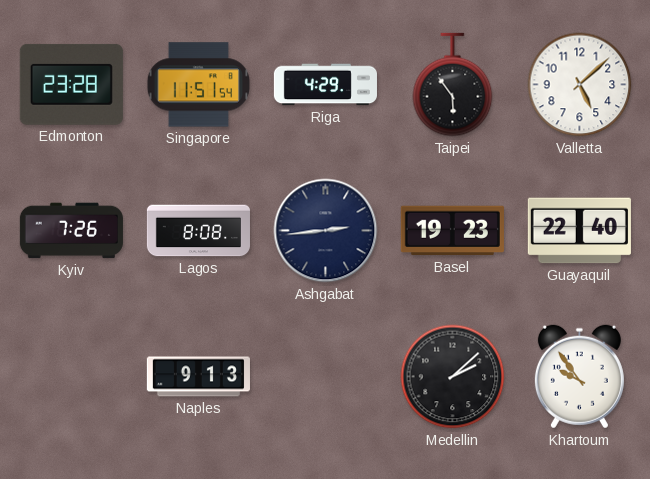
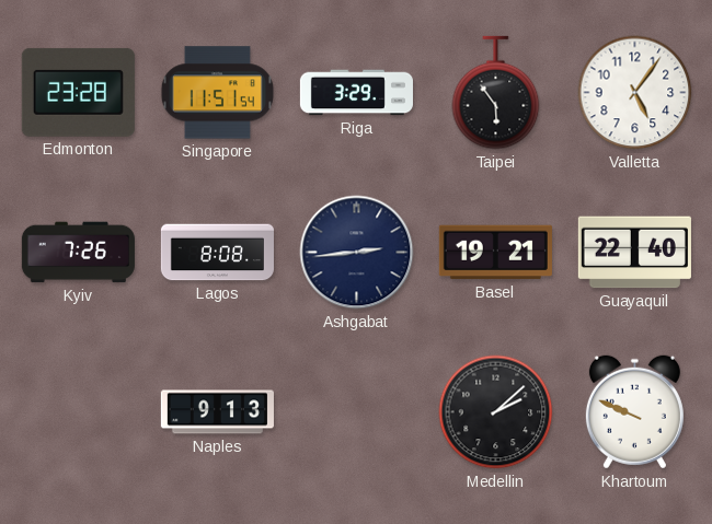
Riga: 4:29 -> 3:29
Valletta: 5:08 -> 5:06
Basel: 19:23 -> 19:21
Khartoum: 9:54 -> 9:49
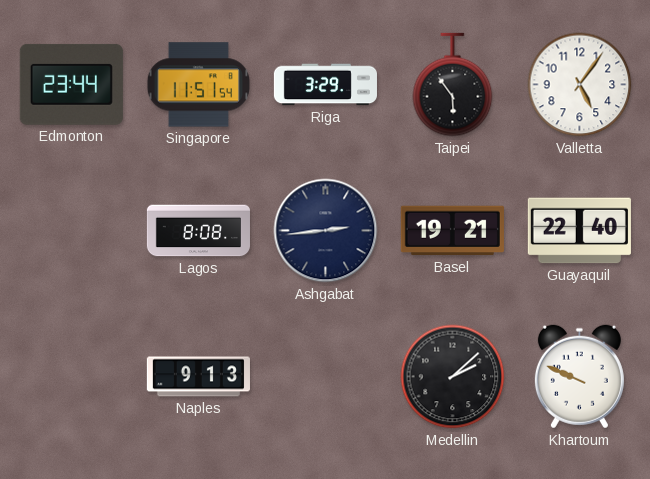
Edmonton: 23:28 -> 23:44
Kyiv: 7:26 -> none
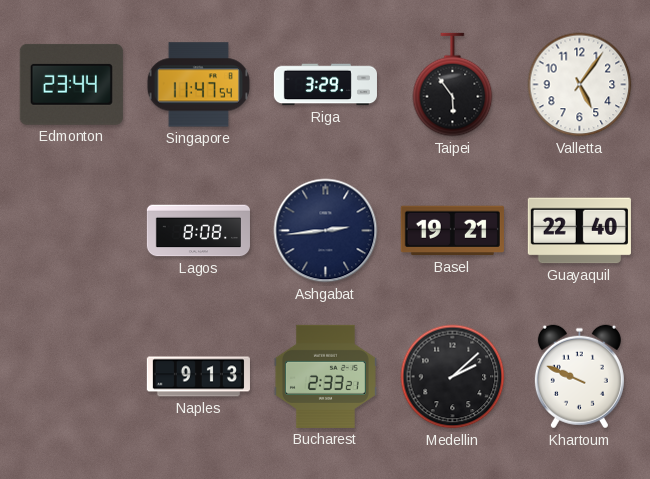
Singapore: 11:51 -> 11:47
Bucharest: none -> 2:33
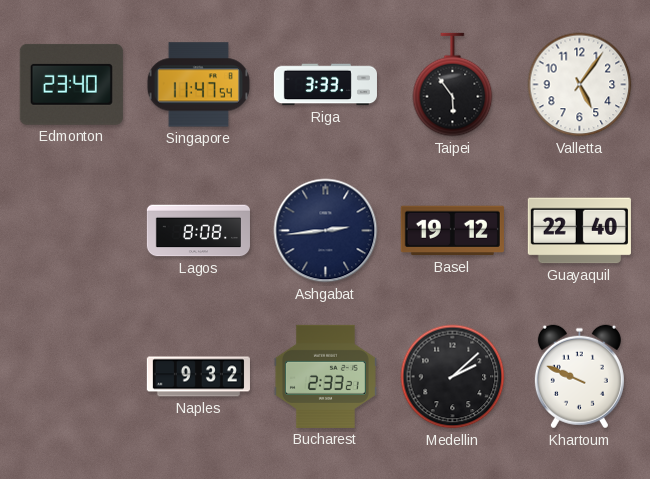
Edmonton: 23:44 -> 23:40
Riga: 3:29 -> 3:33
Basel: 19:21 -> 19:12
Naples: 9:13 -> 9:32
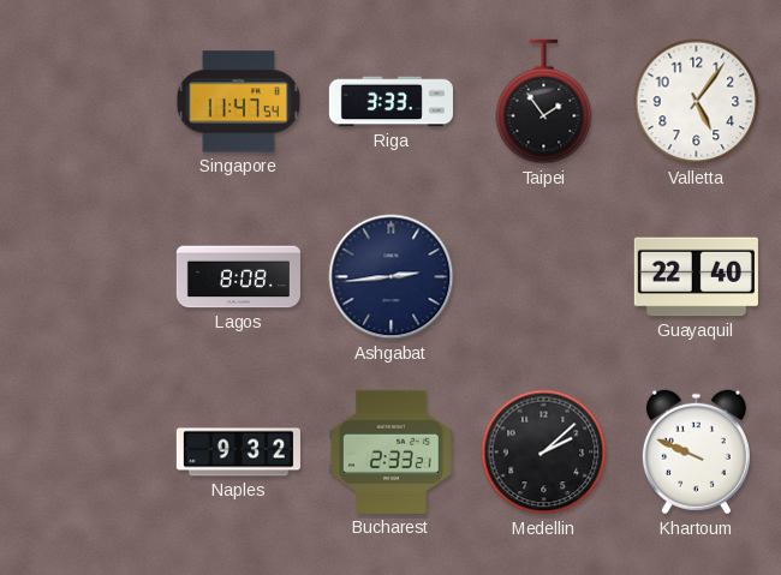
Edmonton: 23:40 -> none
Taipei: 5:54 -> 1:54
Basel: 19:12 -> none
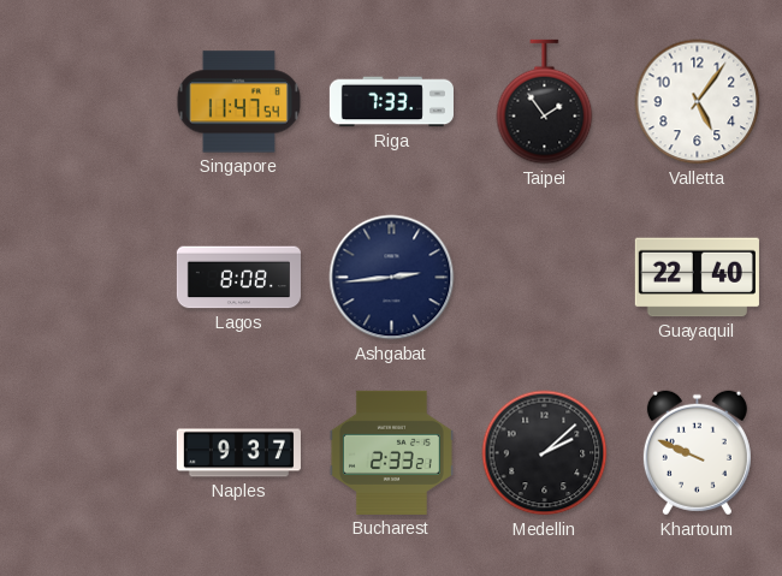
Riga: 3:33 -> 7:33
Naples: 9:32 -> 9:37
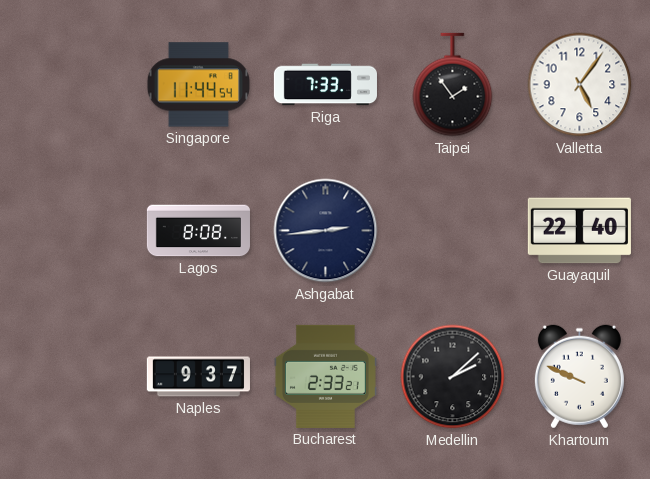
Singapore: 11:47 -> 11:44
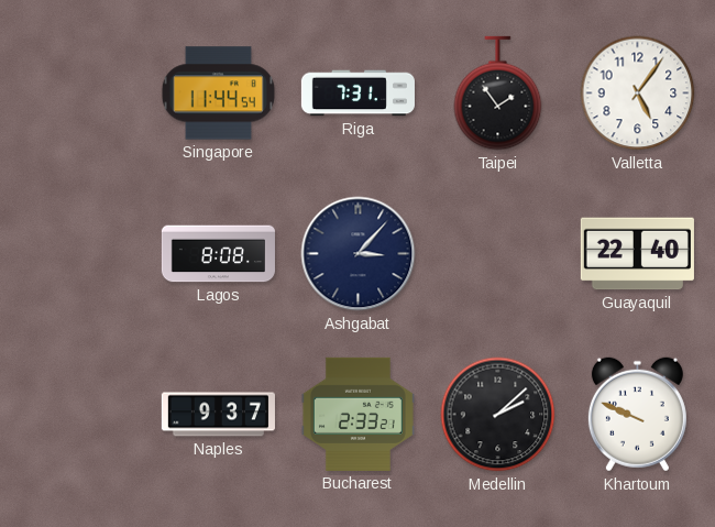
Riga: 7:33 -> 7:31
Ashgabat: 2:44 -> 3:07
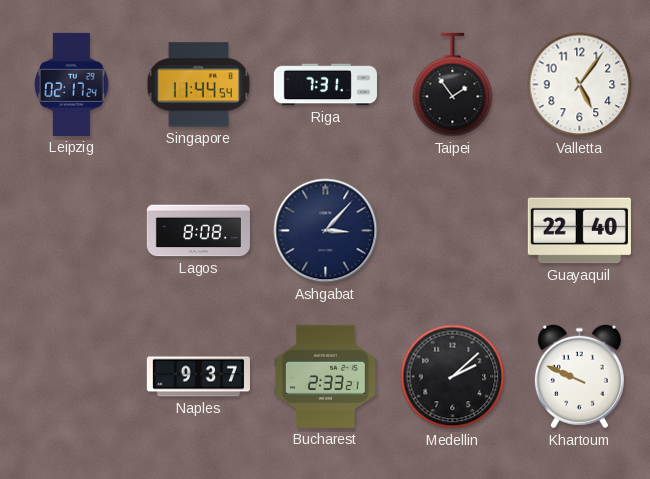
Leipzig: none -> 02:17
